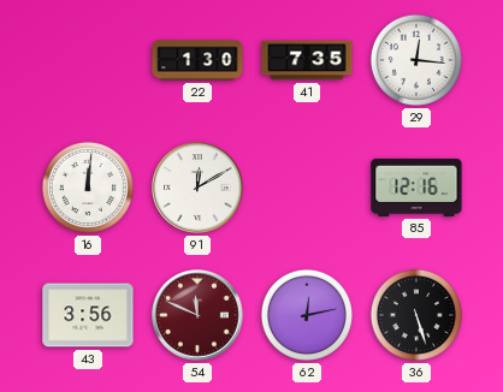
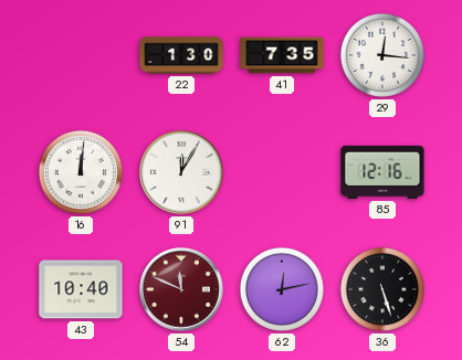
91: 12:10 -> 12:05
43: 3:56 -> 10:40
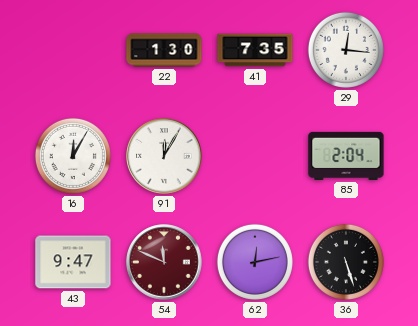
16: 12:01 -> 12:05
85: 12:16 -> 2:04
43: 10:40 -> 9:47
